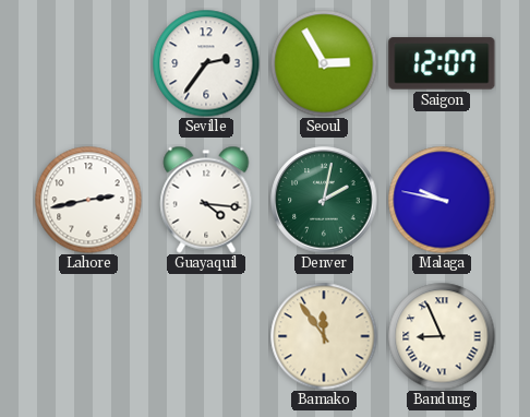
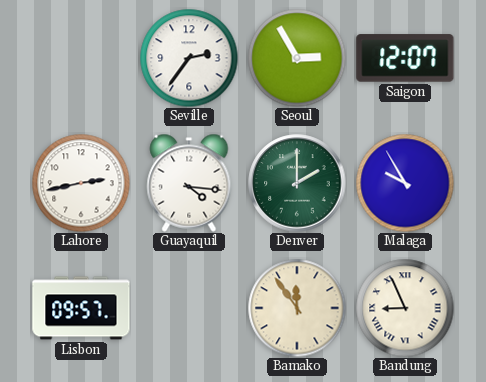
Denver: 2:02 -> 2:00
Malaga: 9:47 -> 9:55
Lisbon: none -> 09:57
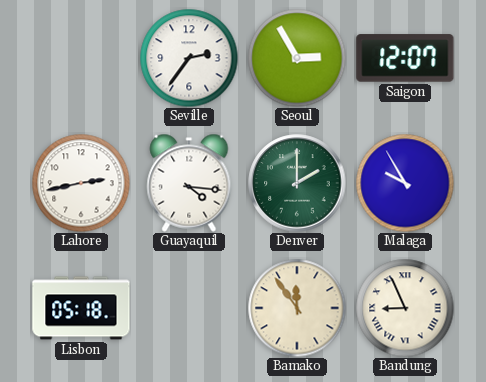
Lisbon: 09:57 -> 05:18
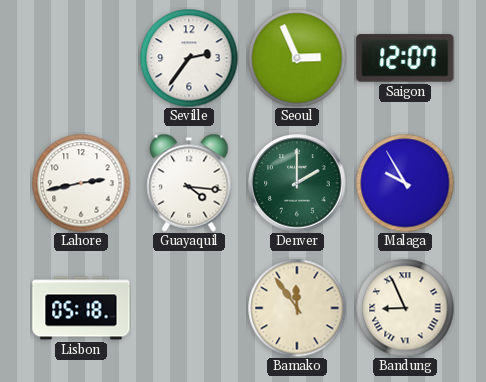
Seoul: 2:55 -> 2:56
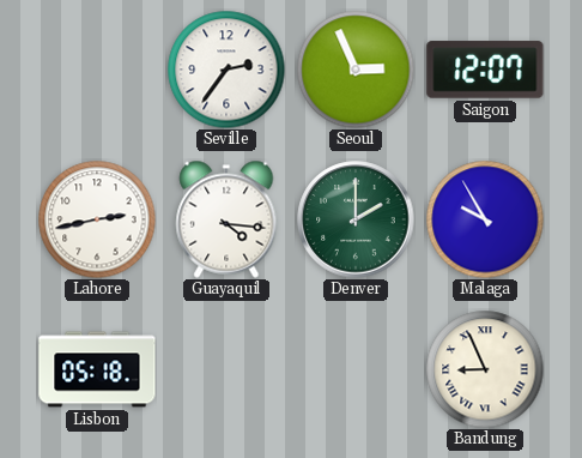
Bamako: 11:54 -> none
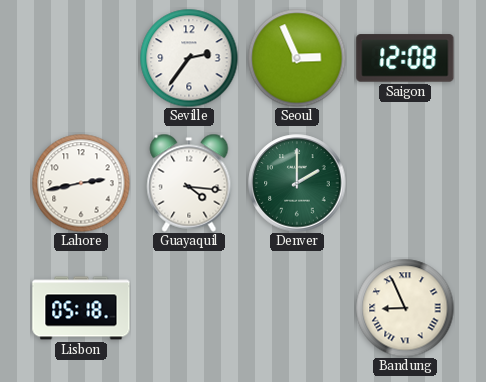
Saigon: 12:07 -> 12:08
Malaga: 9:55 -> none
